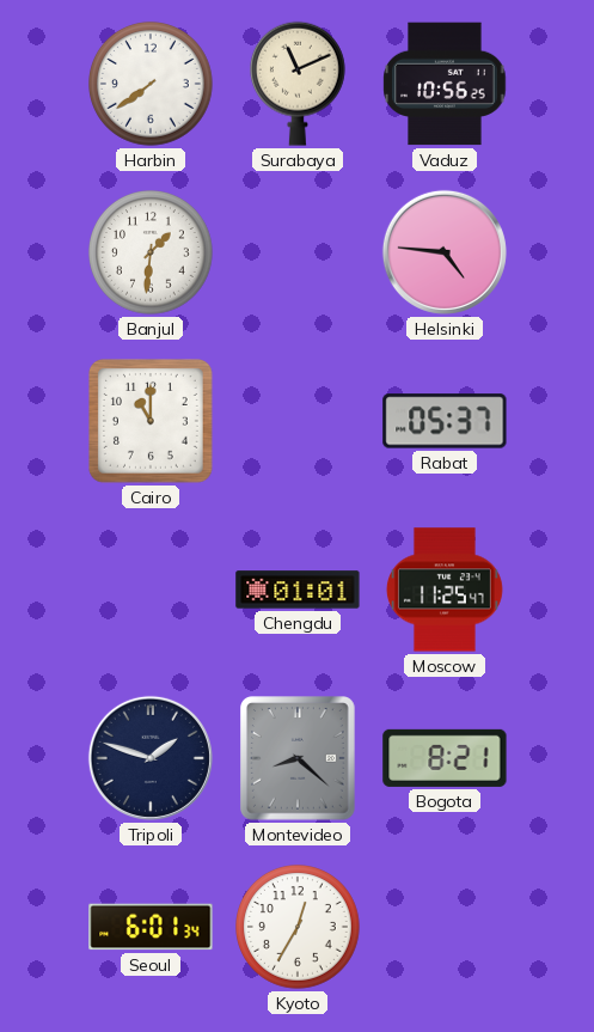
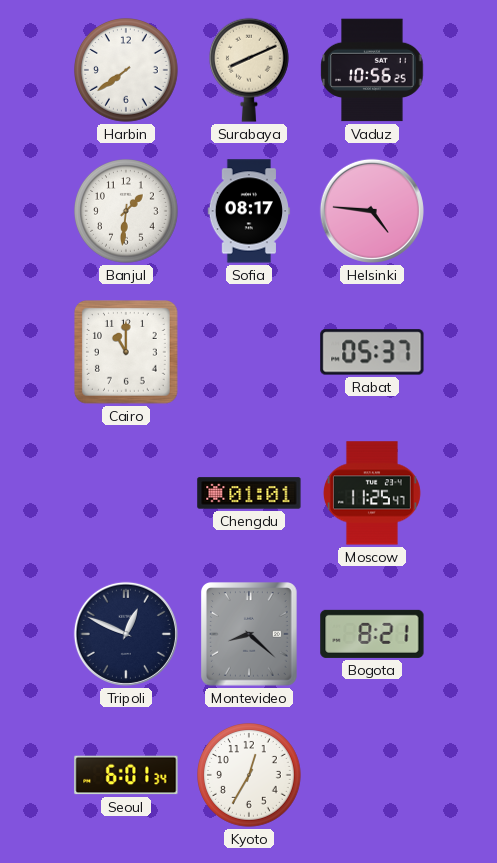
Surabaya: 11:11 -> 8:11
Sofia: none -> 08:17
Tripoli: 1:48 -> 12:49
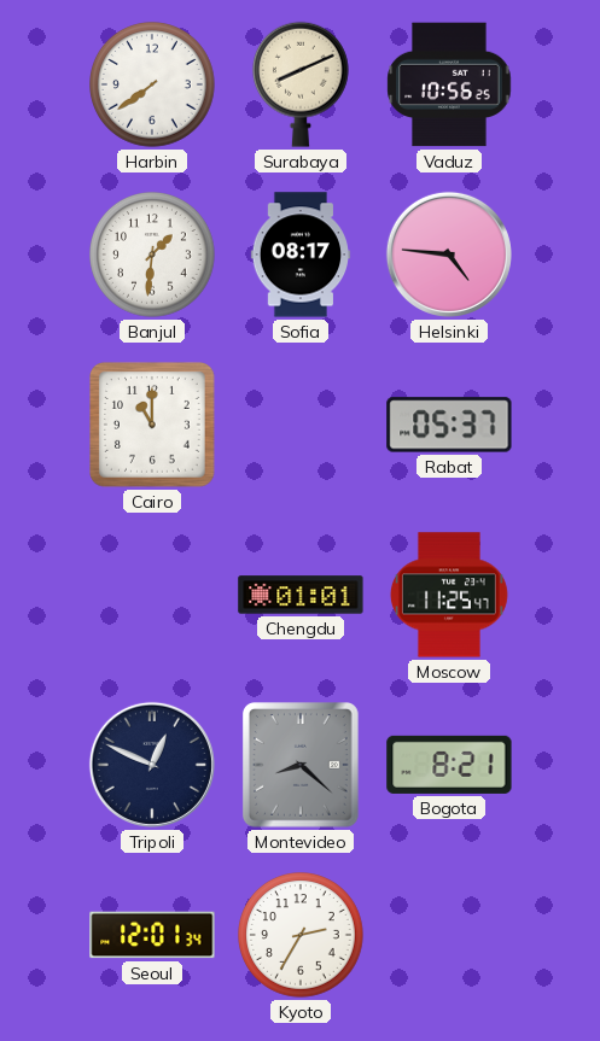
Seoul: 6:01 -> 12:01
Kyoto: 12:35 -> 2:35
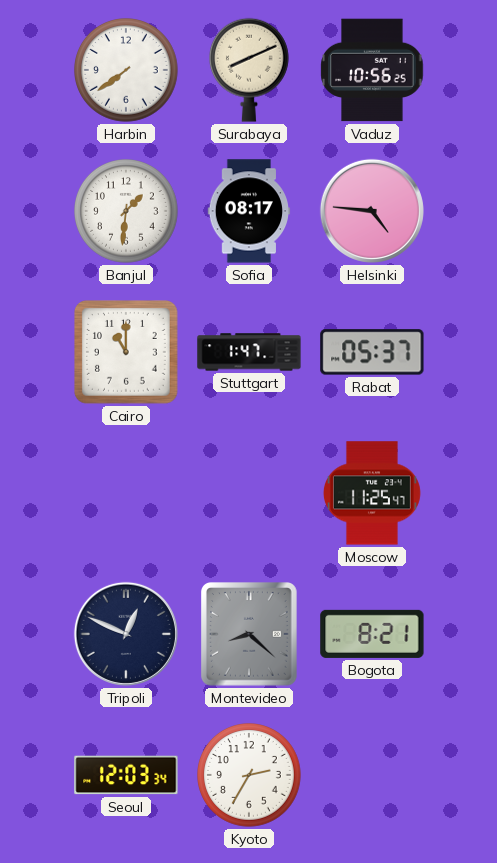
Stuttgart: none -> 1:47
Chengdu: 01:01 -> none
Seoul: 12:01 -> 12:03
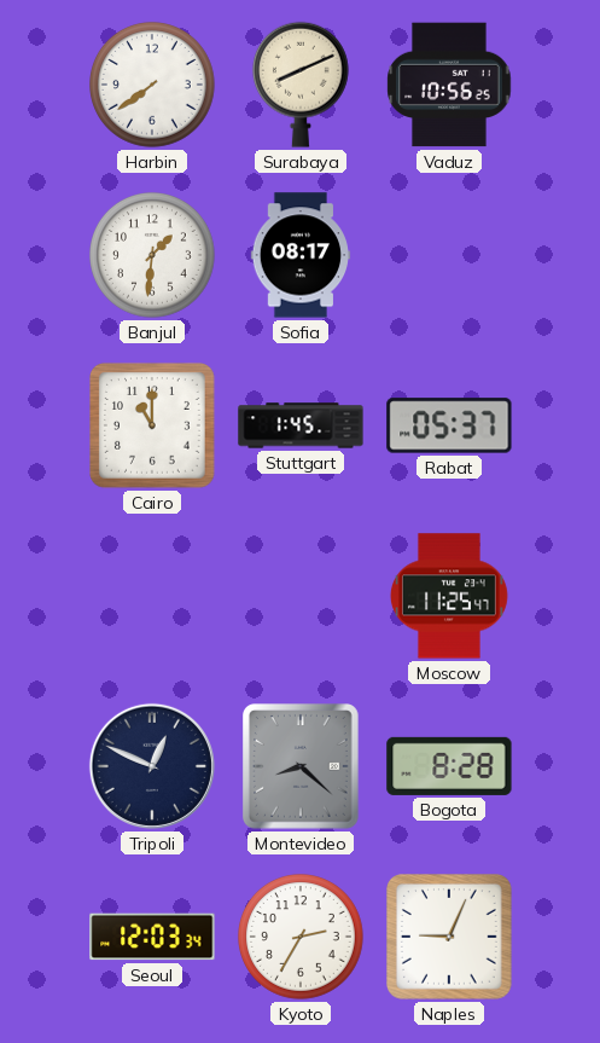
Helsinki: 4:46 -> none
Stuttgart: 1:47 -> 1:45
Bogota: 8:21 -> 8:28
Naples: none -> 9:04
